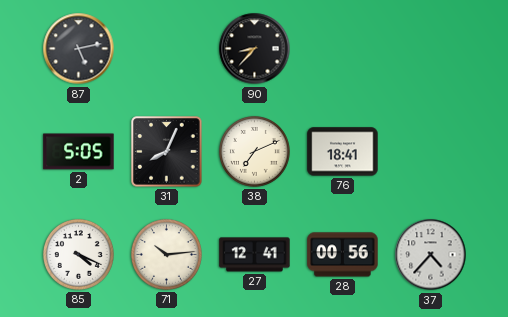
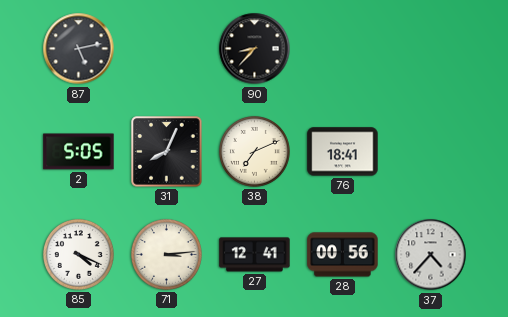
71: 10:14 -> 3:14
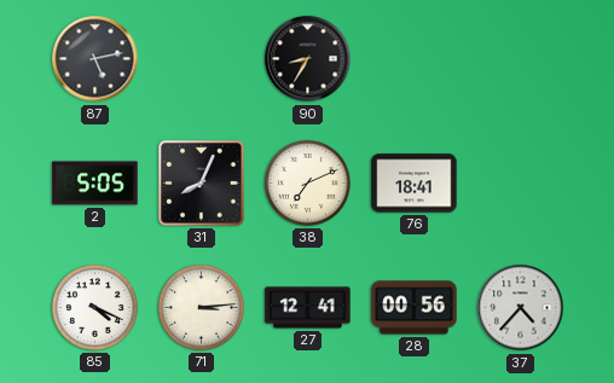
90: 8:37 -> 8:35
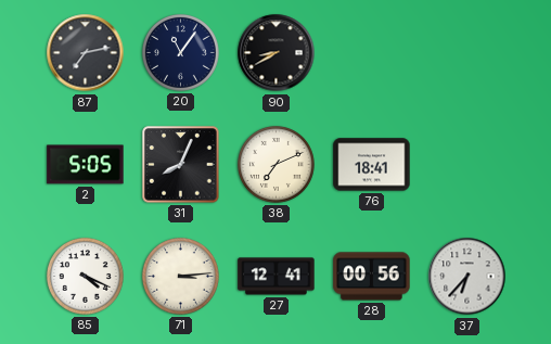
87: 5:13 -> 7:13
20: none -> 11:06
90: 8:35 -> 8:40
37: 4:37 -> 6:37
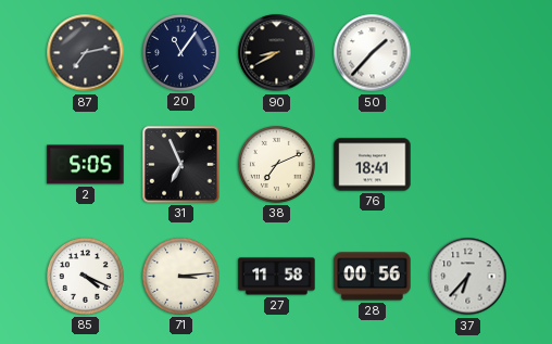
50: none -> 1:37
31: 8:04 -> 6:56
27: 12:41 -> 11:58
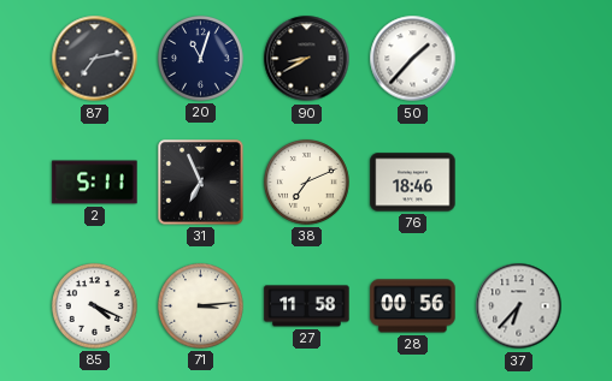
20: 11:06 -> 11:03
2: 5:05 -> 5:11
76: 18:41 -> 18:46
